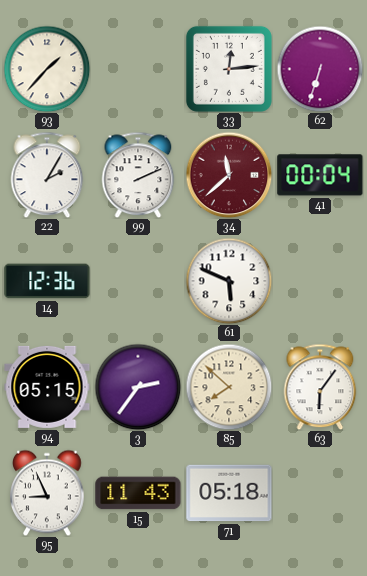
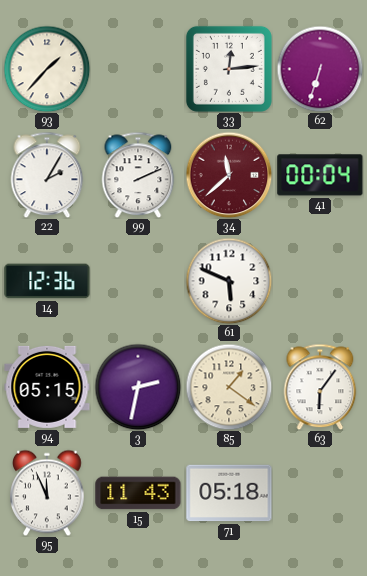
3: 2:36 -> 2:32
85: 7:52 -> 1:21
95: 8:56 -> 11:56
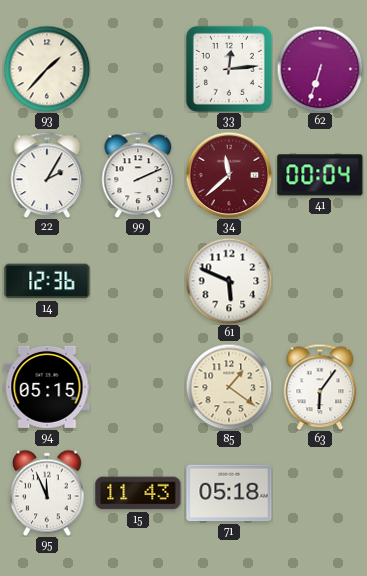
3: 2:32 -> none
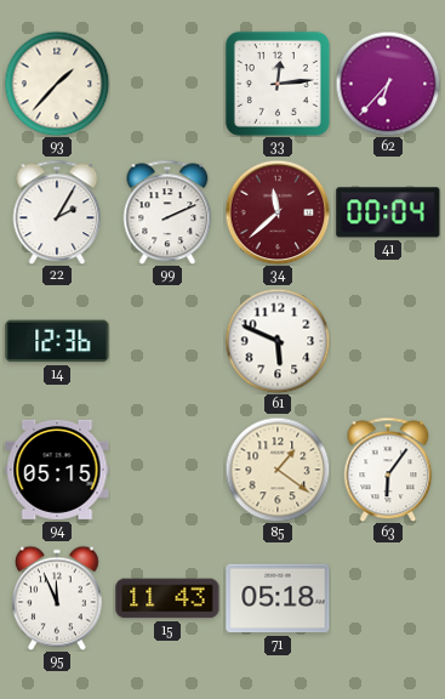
62: 6:33 -> 6:37
